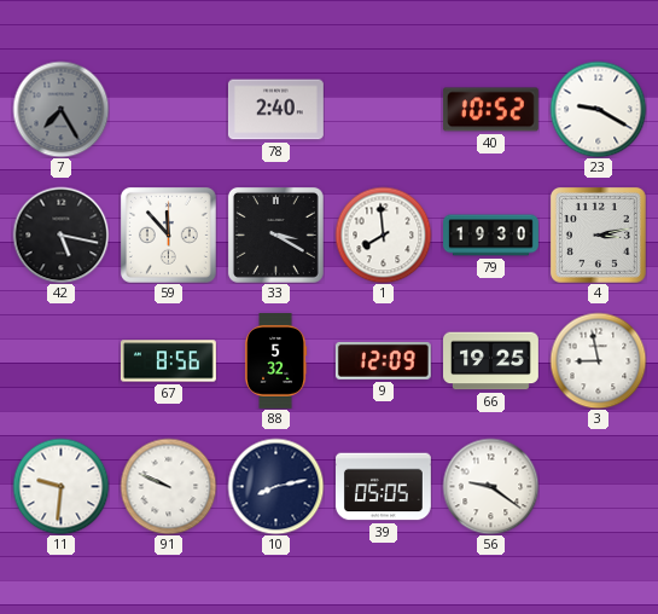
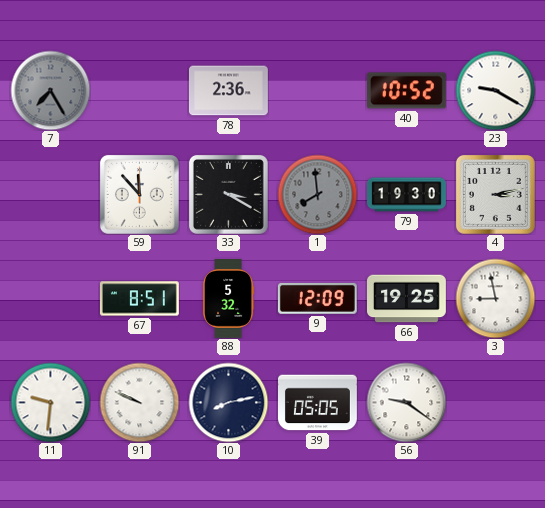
78: 2:40 -> 2:36
42: 5:17 -> none
1 dial: white -> grey
67: 8:56 -> 8:51
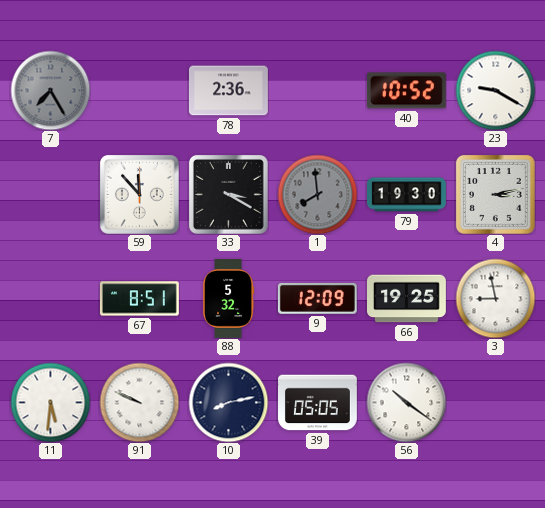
11: 9:31 -> 5:31
56: 9:21 -> 10:21
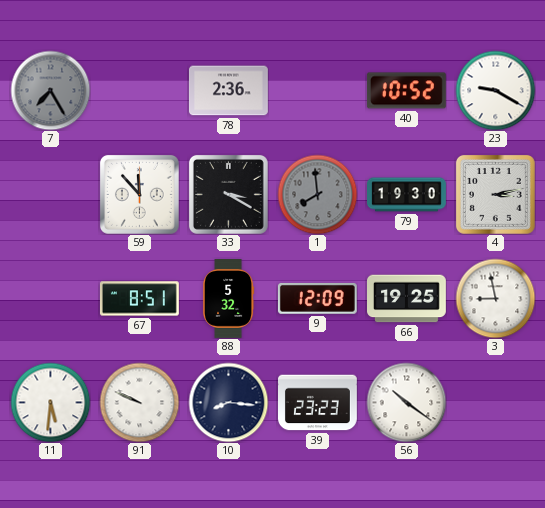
10: 8:13 -> 8:16
39: 05:05 -> 23:23
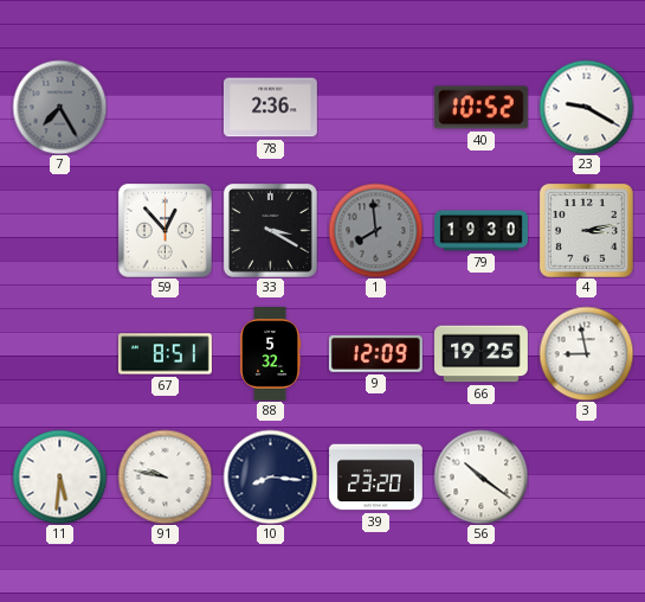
59: 11:53 -> 12:53
91: 9:49 -> 9:47
39: 23:23 -> 23:20
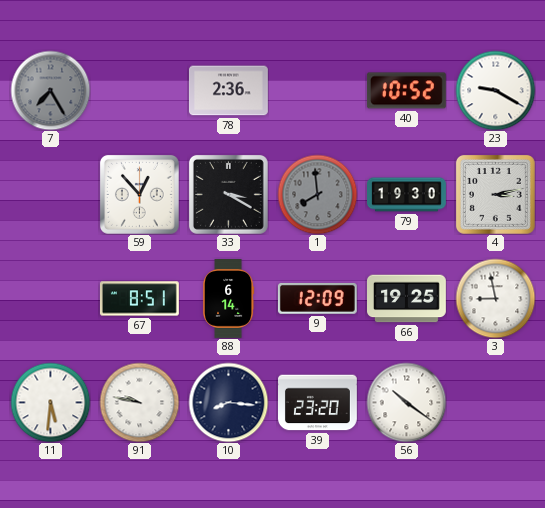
88: 5:32 -> 6:14
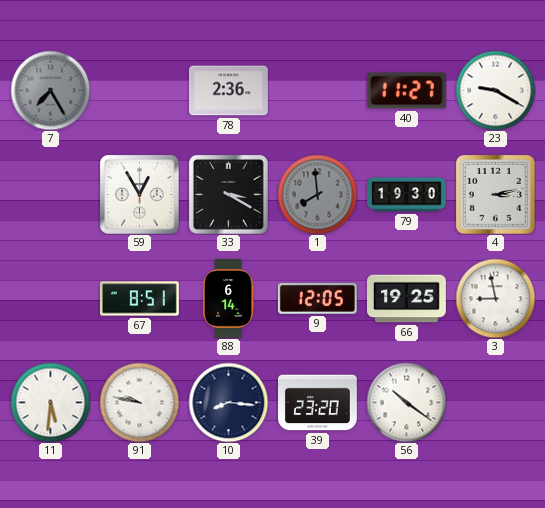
40: 10:52 -> 11:27
59: 12:53 -> 12:55
9: 12:09 -> 12:05
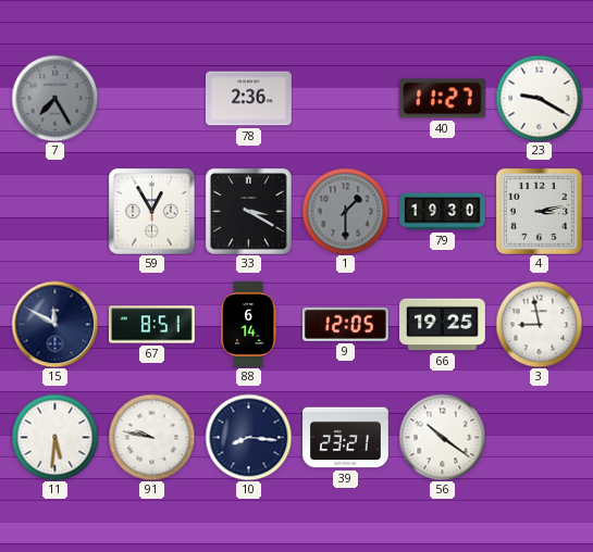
1: 7:59 -> 1:30
15: none -> 11:50
39: 23:20 -> 23:21
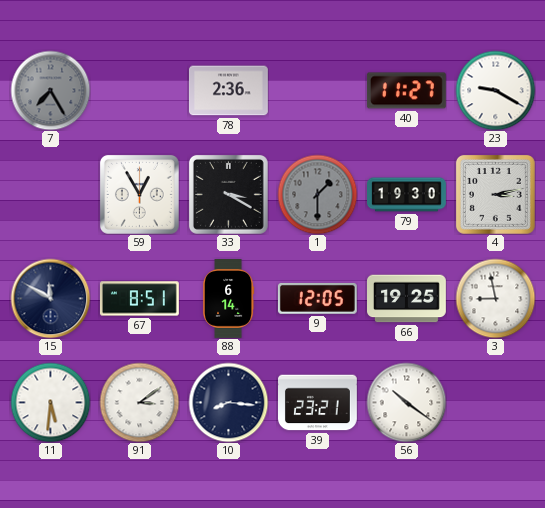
91: 9:47 -> 3:09
